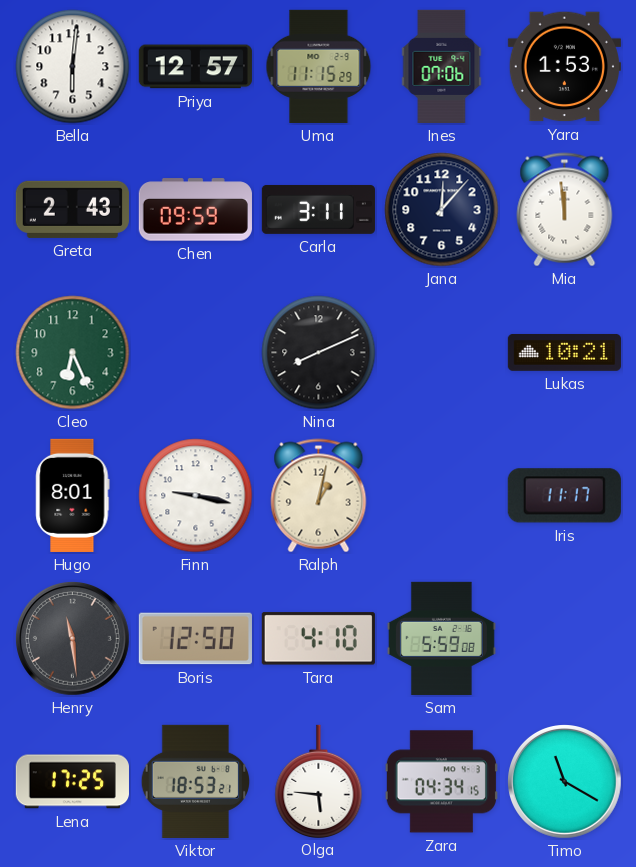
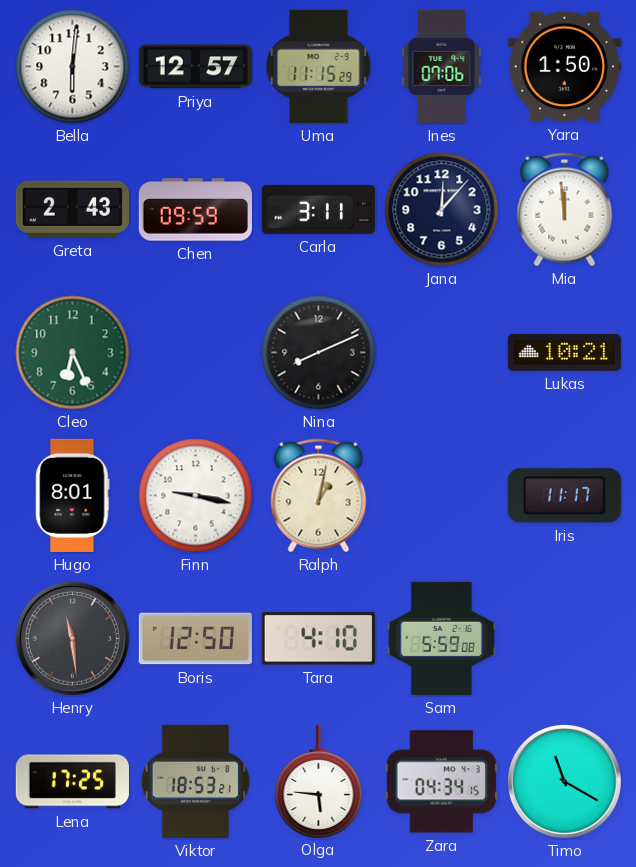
Yara: 1:53 -> 1:50
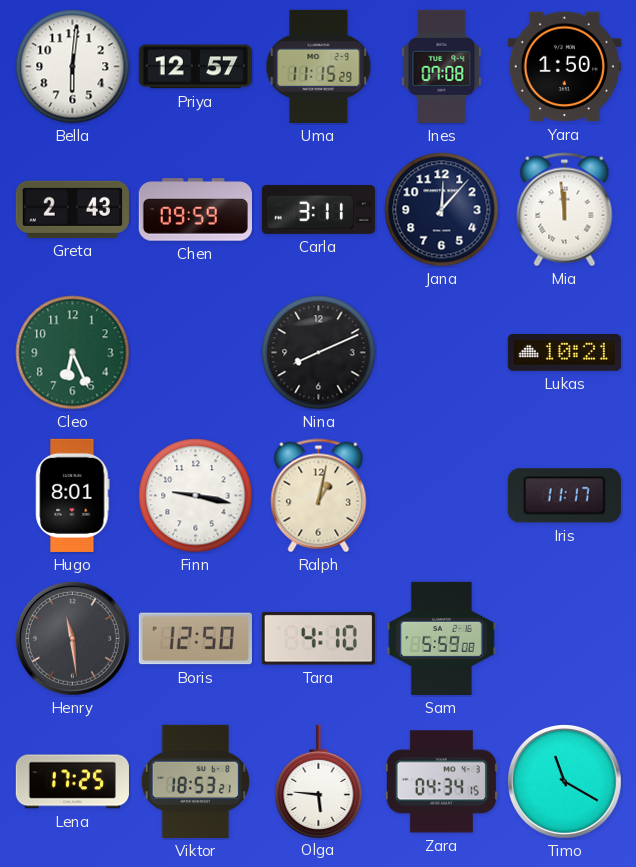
Ines: 07:06 -> 07:08
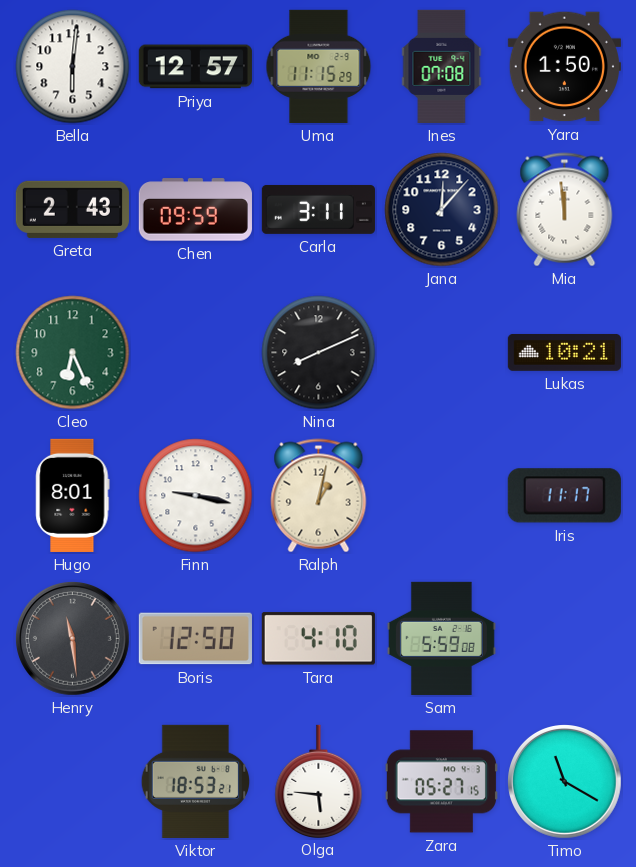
Lena: 17:25 -> none
Zara: 04:34 -> 05:27
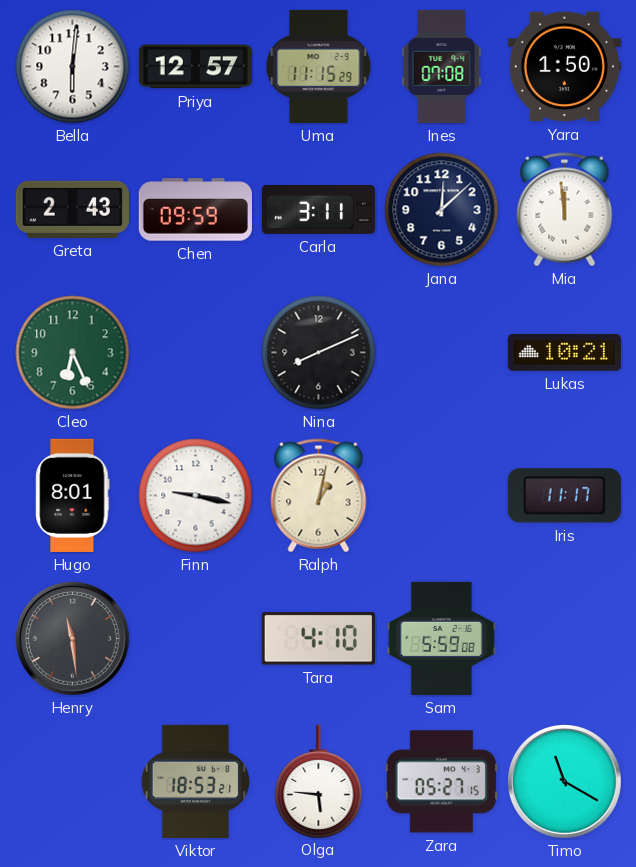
Jana: 12:07 -> 12:08
Boris: 12:50 -> none
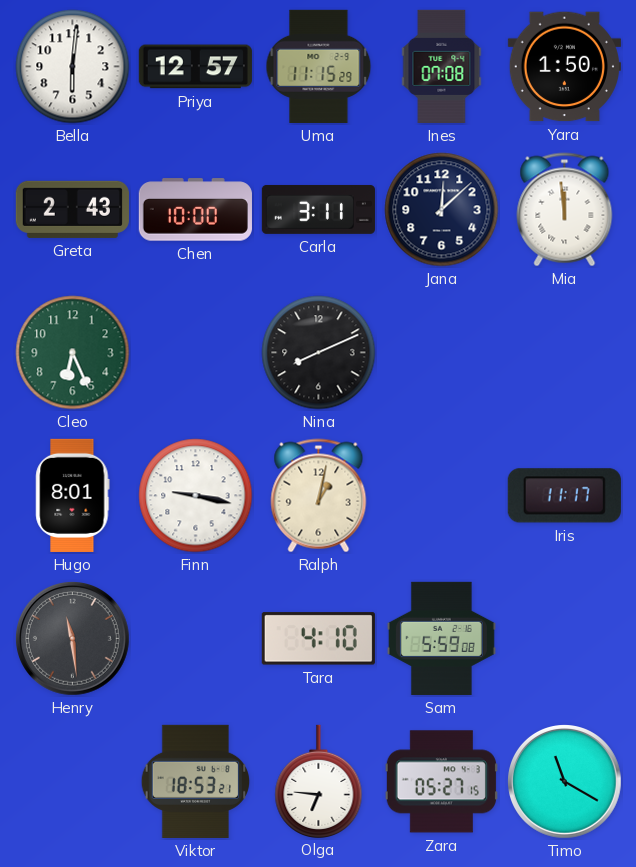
Chen: 09:59 -> 10:00
Lukas: 10:21 -> none
Olga: 5:46 -> 6:46
